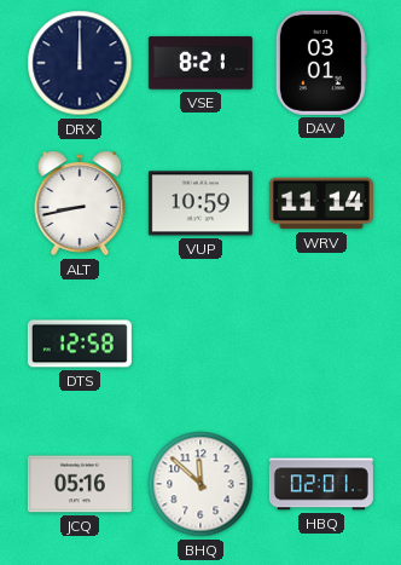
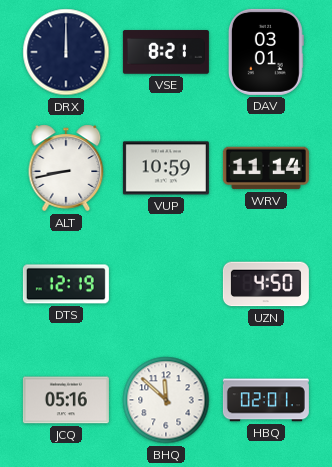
DTS: 12:58 -> 12:19
UZN: none -> 4:50
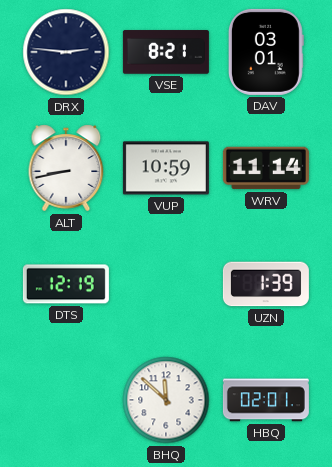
DRX: 12:00 -> 2:46
UZN: 4:50 -> 1:39
JCQ: 05:16 -> none
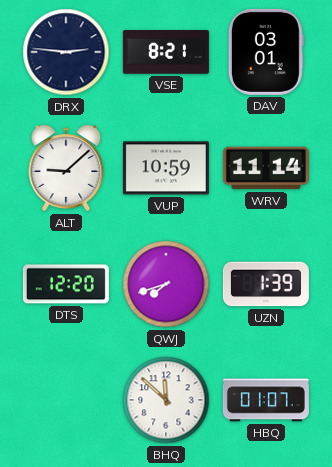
ALT: 8:43 -> 9:08
DTS: 12:19 -> 12:20
QWJ: none -> 7:42
HBQ: 02:01 -> 01:07
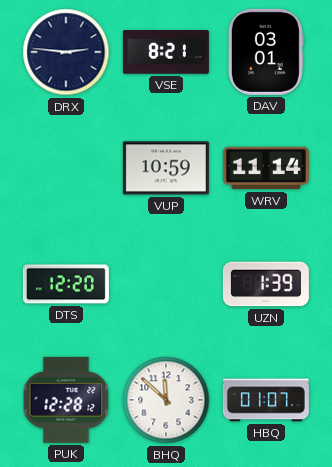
ALT: 9:08 -> none
QWJ: 7:42 -> none
PUK: none -> 12:28
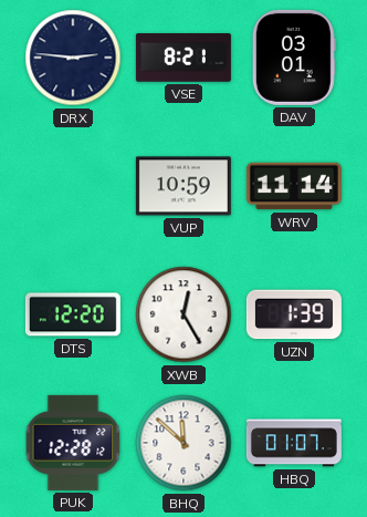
XWB: none -> 12:25
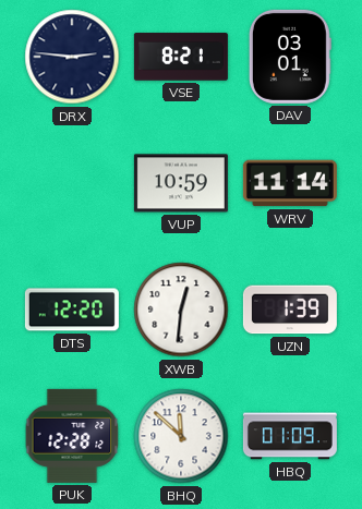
XWB: 12:25 -> 12:31
HBQ: 01:07 -> 01:09
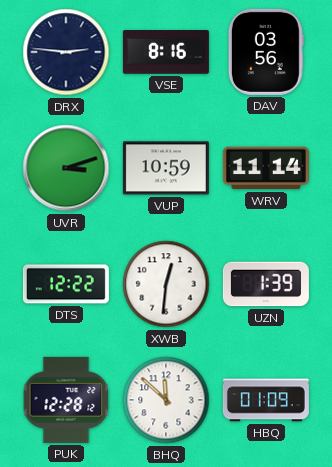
VSE: 8:21 -> 8:16
DAV: 03:01 -> 03:56
UVR: none -> 3:12
DTS: 12:20 -> 12:22
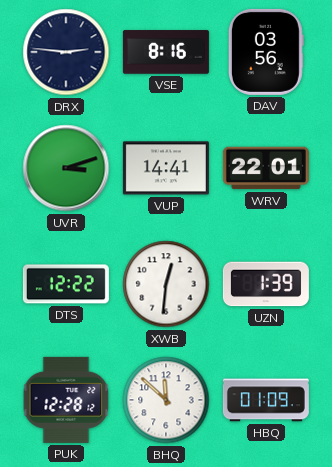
VUP: 10:59 -> 14:41
WRV: 11:14 -> 22:01
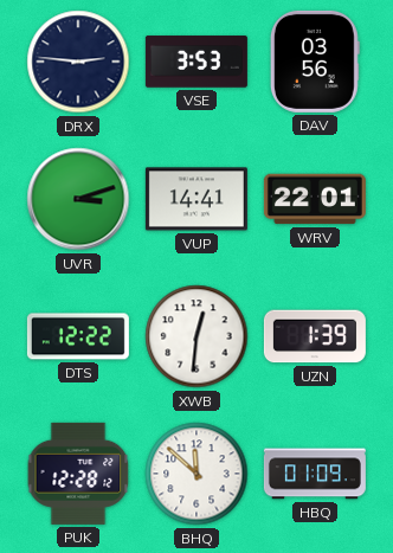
VSE: 8:16 -> 3:53
